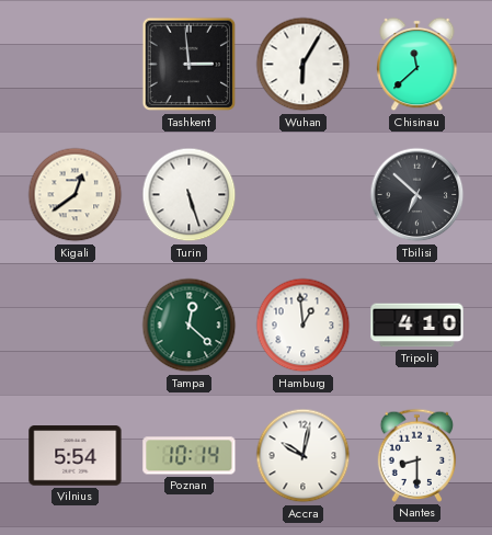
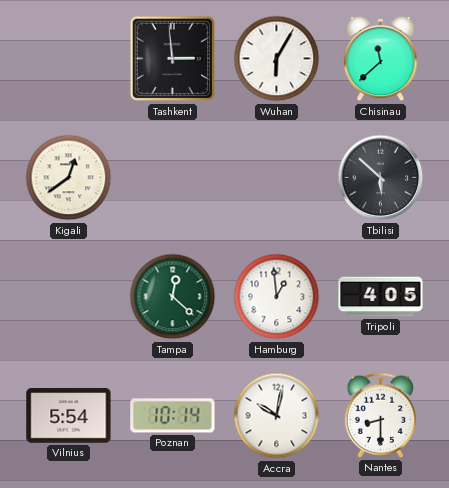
Turin: 5:27 -> none
Tbilisi: 6:52 -> 5:52
Tripoli: 4:10 -> 4:05
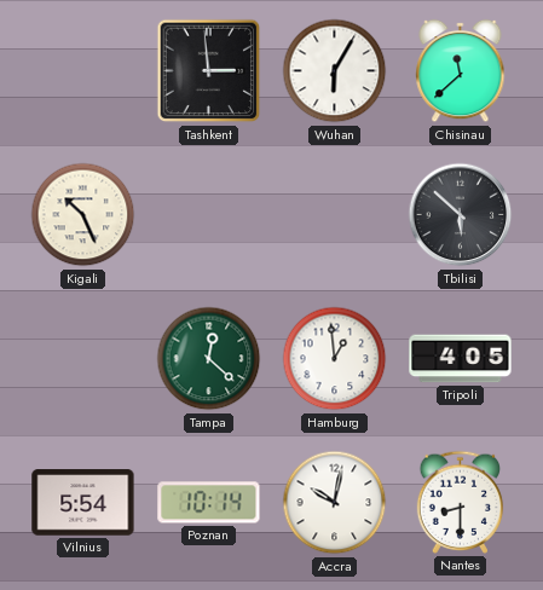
Kigali: 12:39 -> 10:26
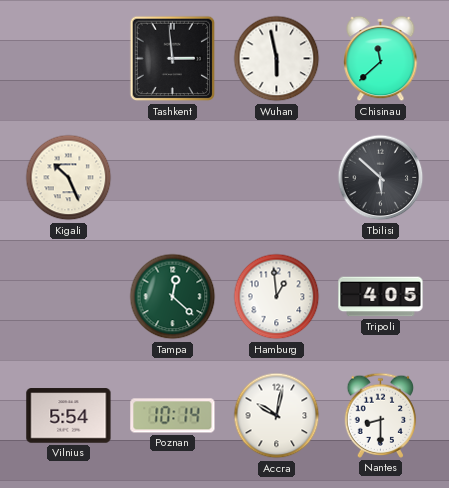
Wuhan: 6:05 -> 5:58
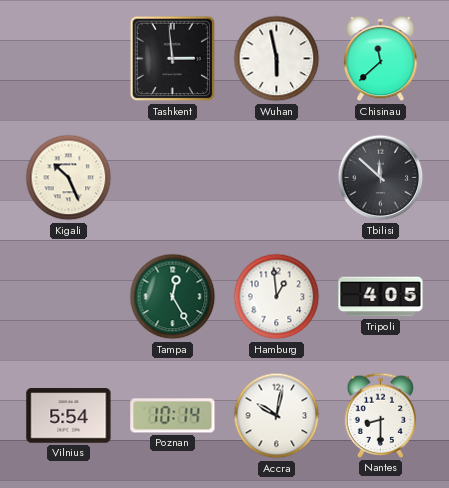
Tbilisi: 5:52 -> 11:52
Tampa: 12:22 -> 12:25
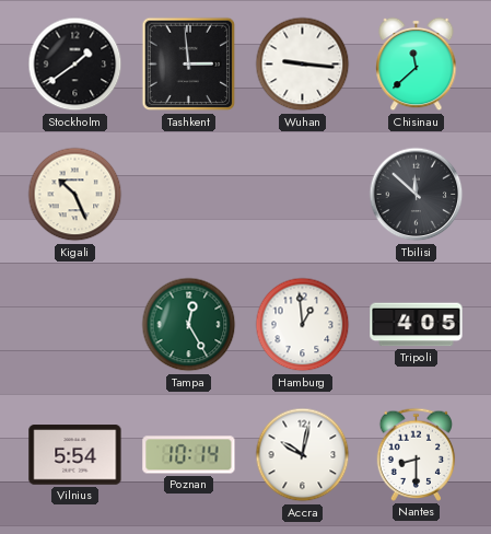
Stockholm: none -> 1:39
Wuhan: 5:58 -> 9:16
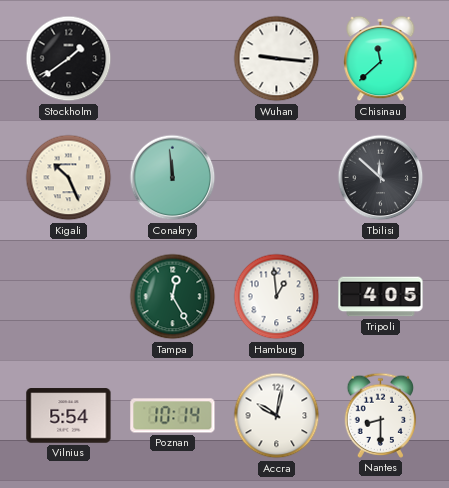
Tashkent: 2:59 -> none
Conakry: none -> 11:59
